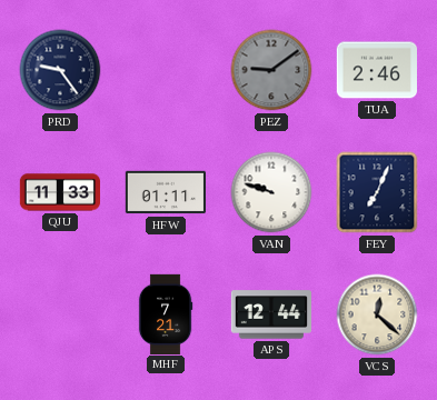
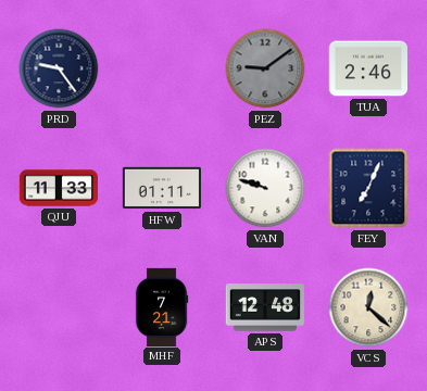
APS: 12:44 -> 12:48
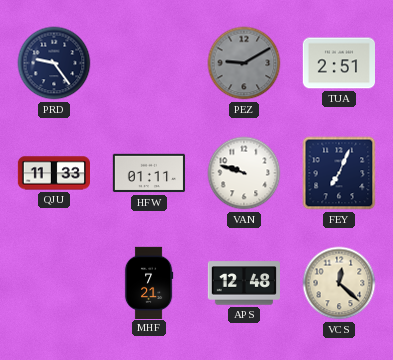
PEZ: 9:09 -> 9:10
TUA: 2:46 -> 2:51
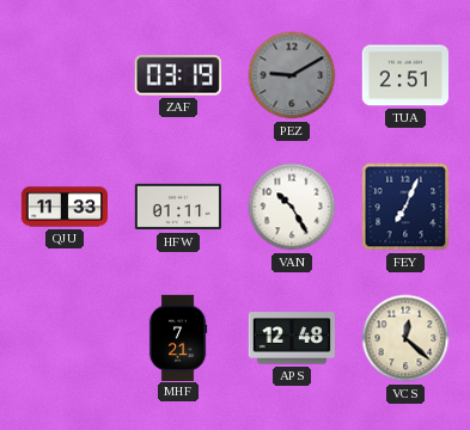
PRD: 9:24 -> none
ZAF: none -> 03:19
VAN: 9:48 -> 10:25
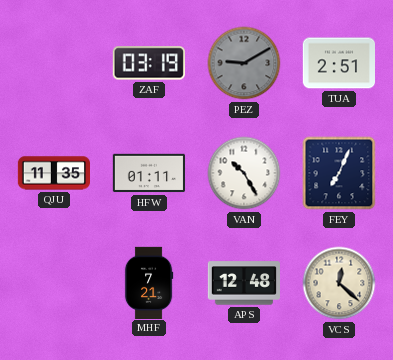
QJU: 11:33 -> 11:35
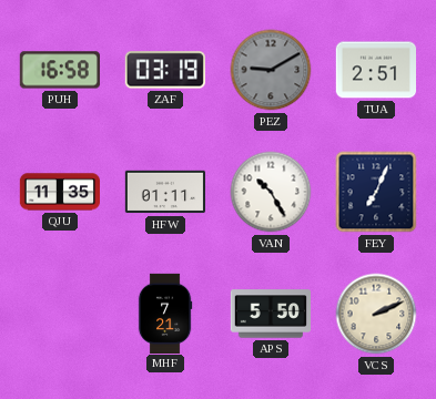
PUH: none -> 16:58
APS: 12:48 -> 5:50
VCS: 12:22 -> 2:11
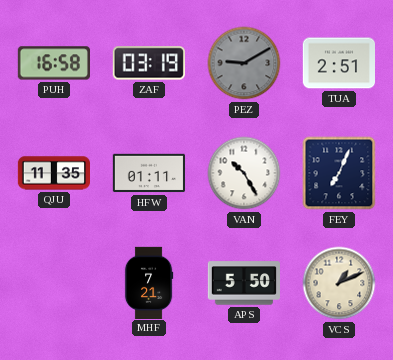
VCS: 2:11 -> 1:11
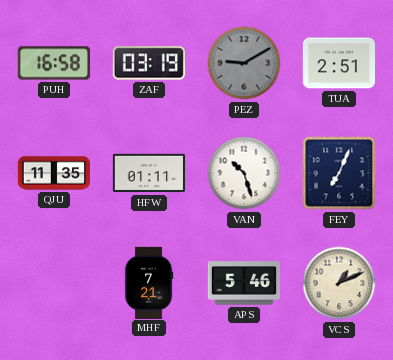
VAN: 10:25 -> 10:27
APS: 5:50 -> 5:46
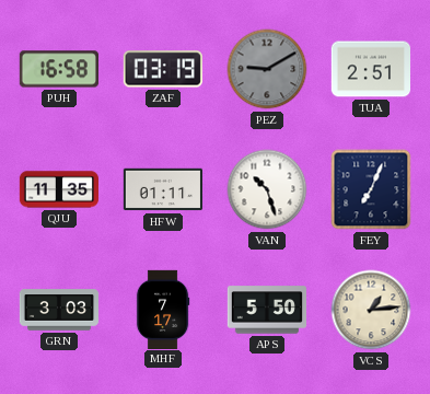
GRN: none -> 3:03
MHF: 7:21 -> 7:17
APS: 5:46 -> 5:50
VCS: 1:11 -> 1:14
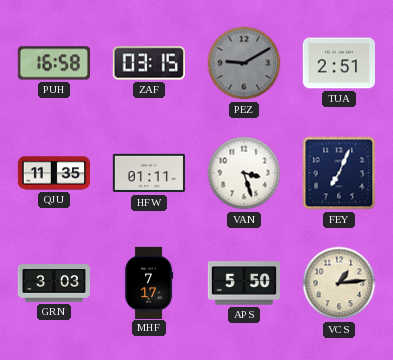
ZAF: 03:19 -> 03:15
VAN: 10:27 -> 3:27
